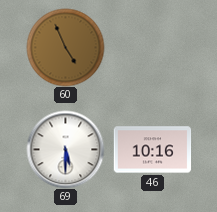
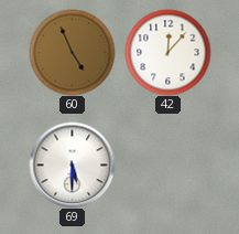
42: none -> 12:07
46: 10:16 -> none
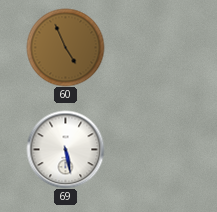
42: 12:07 -> none
69: 5:30 -> 5:28
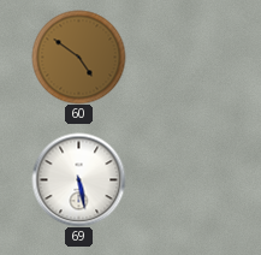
60: 4:56 -> 4:51
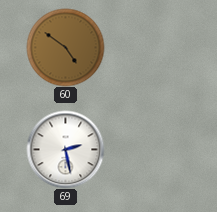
69: 5:28 -> 2:28
